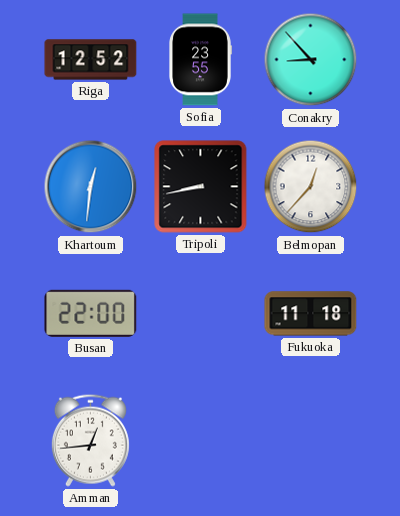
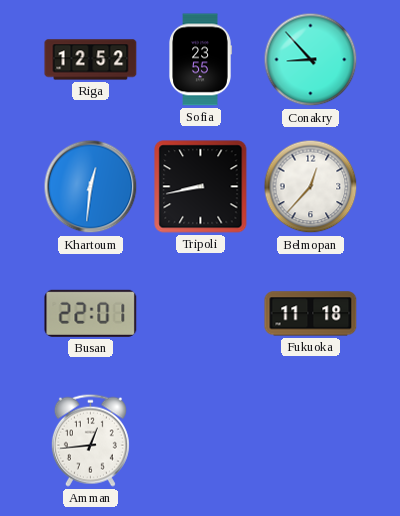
Busan: 22:00 -> 22:01
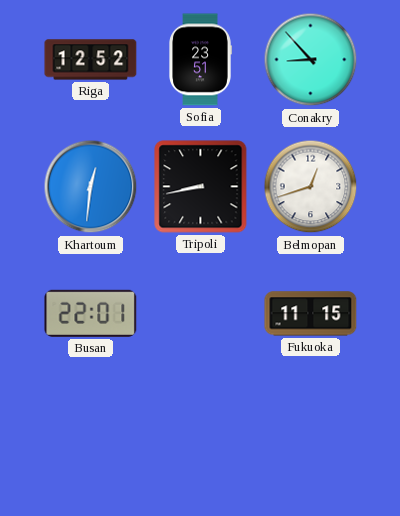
Sofia: 23:55 -> 23:51
Belmopan: 12:37 -> 12:42
Fukuoka: 11:18 -> 11:15
Amman: 12:44 -> none
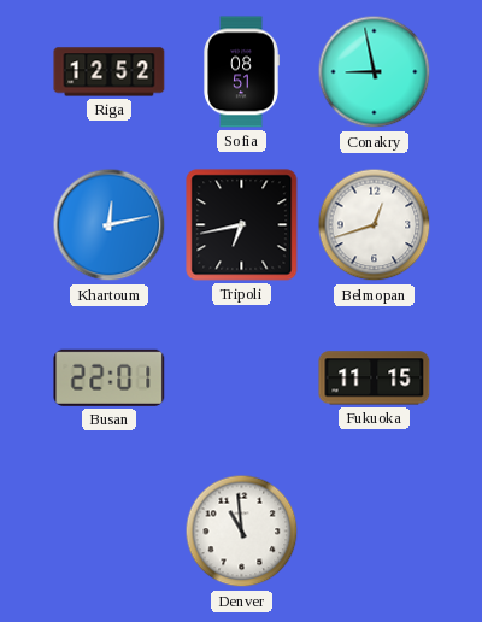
Sofia: 23:51 -> 08:51
Conakry: 8:53 -> 8:58
Khartoum: 12:31 -> 12:13
Tripoli: 8:43 -> 6:43
Denver: none -> 10:59
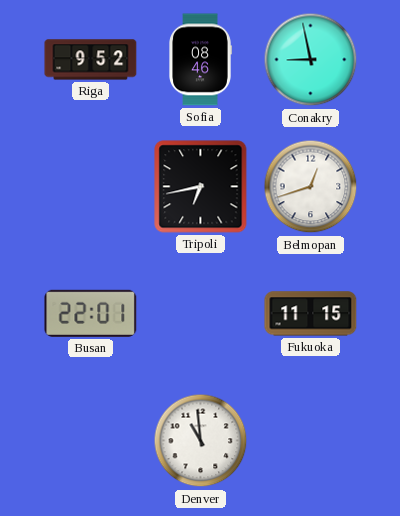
Riga: 12:52 -> 9:52
Sofia: 08:51 -> 08:46
Khartoum: 12:13 -> none
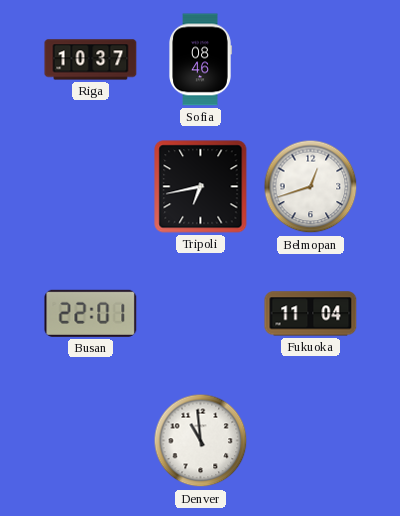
Riga: 9:52 -> 10:37
Conakry: 8:58 -> none
Fukuoka: 11:15 -> 11:04
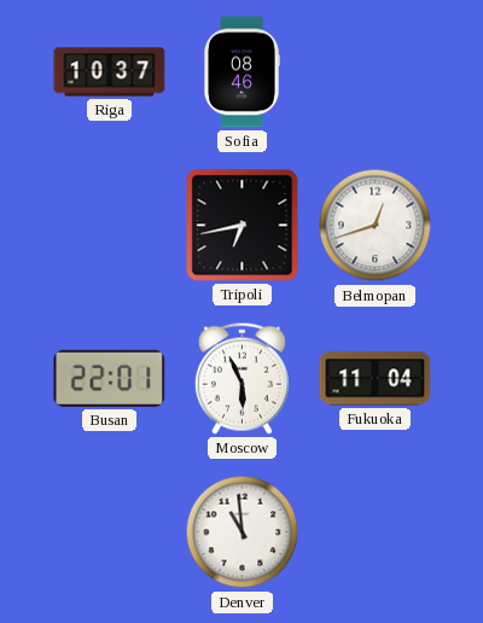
Moscow: none -> 5:56
